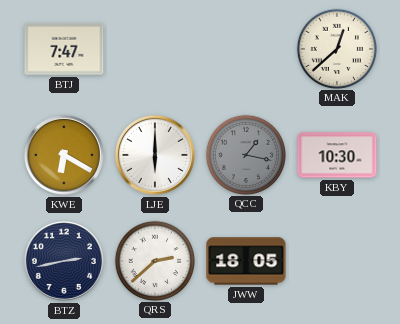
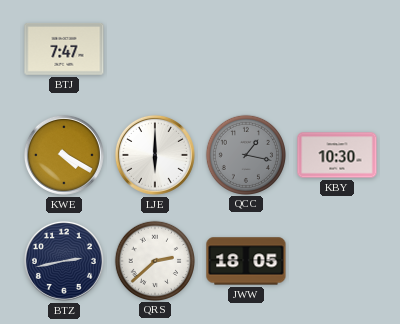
MAK: 12:38 -> none
KWE: 6:20 -> 4:20
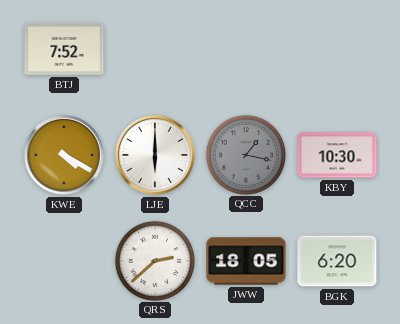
BTJ: 7:47 -> 7:52
BTZ: 2:43 -> none
BGK: none -> 6:20
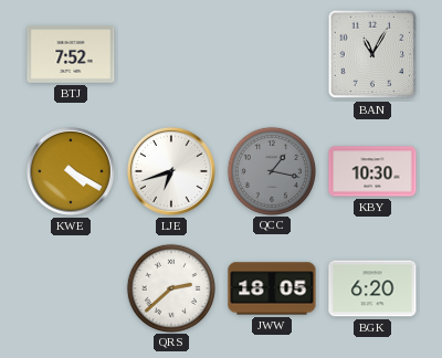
BAN: none -> 11:05
LJE: 6:00 -> 6:42
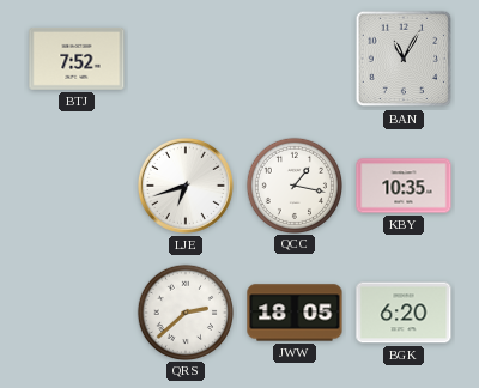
KWE: 4:20 -> none
QCC dial: grey -> white
KBY: 10:30 -> 10:35
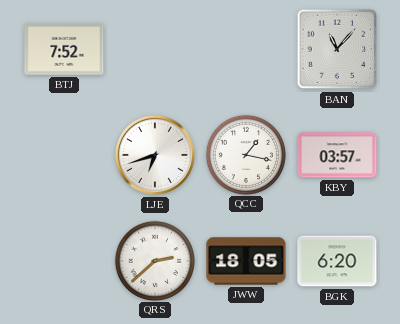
BAN: 11:05 -> 11:07
KBY: 10:35 -> 03:57
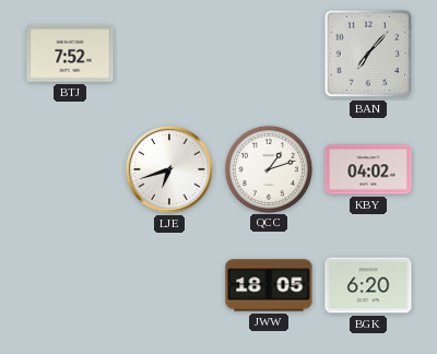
BAN: 11:07 -> 7:07
QCC: 1:17 -> 1:12
KBY: 03:57 -> 04:02
QRS: 2:38 -> none
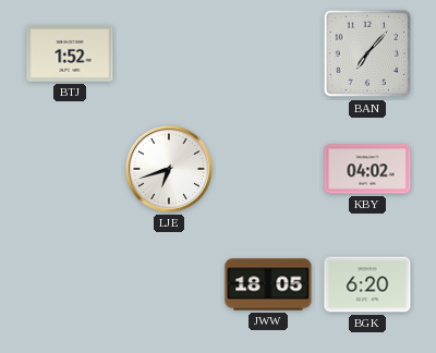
BTJ: 7:52 -> 1:52
QCC: 1:12 -> none
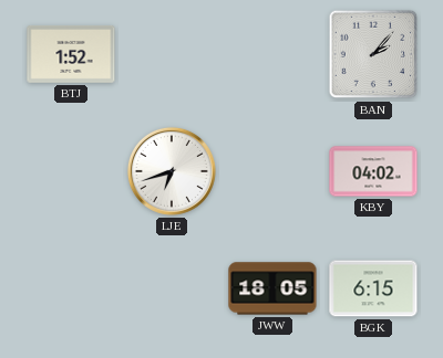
BAN: 7:07 -> 2:07
BGK: 6:20 -> 6:15
